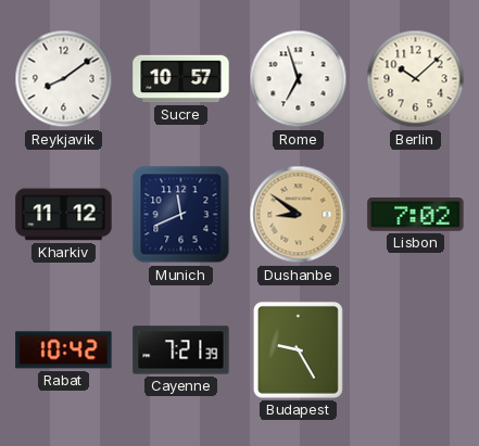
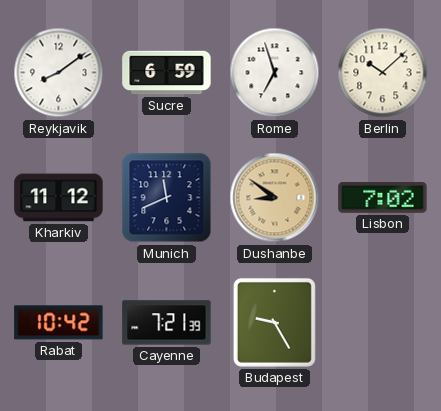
Sucre: 10:57 -> 6:59
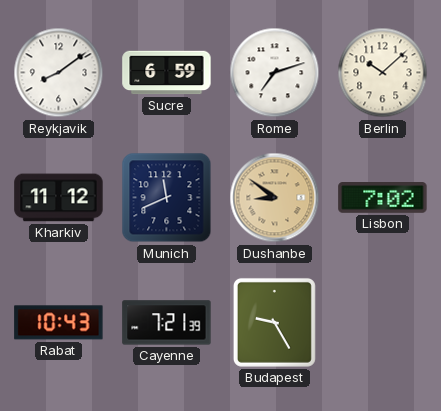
Rome: 6:57 -> 7:12
Rabat: 10:42 -> 10:43
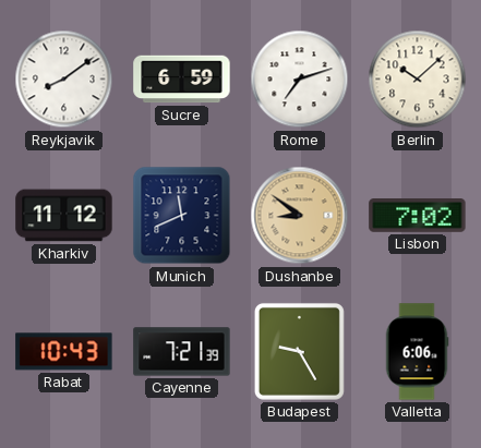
Valletta: none -> 6:06
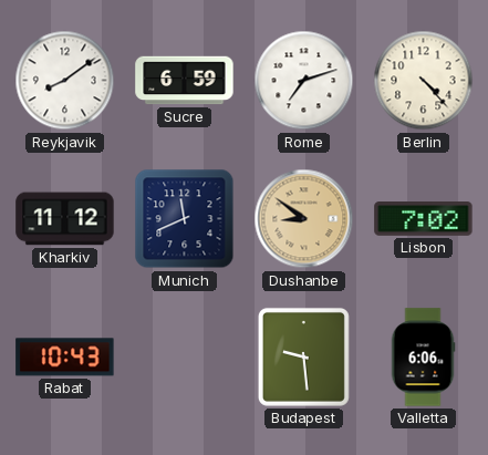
Berlin: 10:08 -> 4:23
Cayenne: 7:21 -> none
Budapest: 9:25 -> 9:29
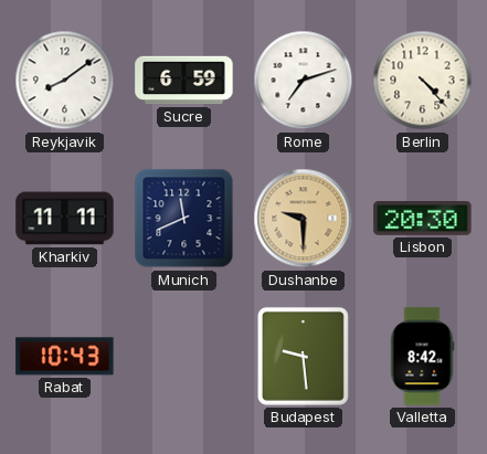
Kharkiv: 11:12 -> 11:11
Dushanbe: 8:51 -> 9:30
Lisbon: 7:02 -> 20:30
Valletta: 6:06 -> 8:42
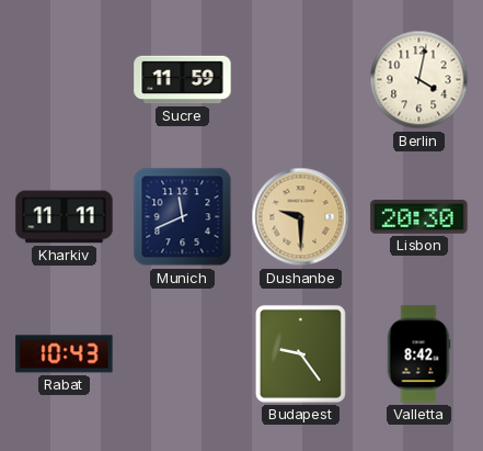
Reykjavik: 8:09 -> none
Sucre: 6:59 -> 11:59
Rome: 7:12 -> none
Berlin: 4:23 -> 4:02
Budapest: 9:29 -> 9:24
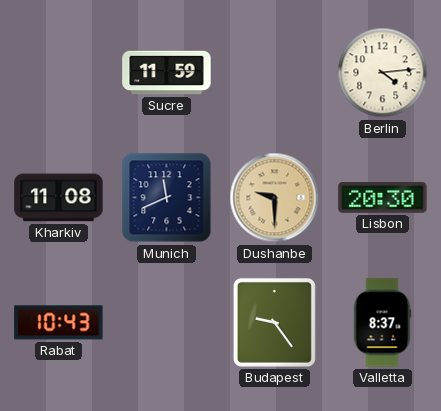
Berlin: 4:02 -> 4:14
Kharkiv: 11:11 -> 11:08
Valletta: 8:42 -> 8:37
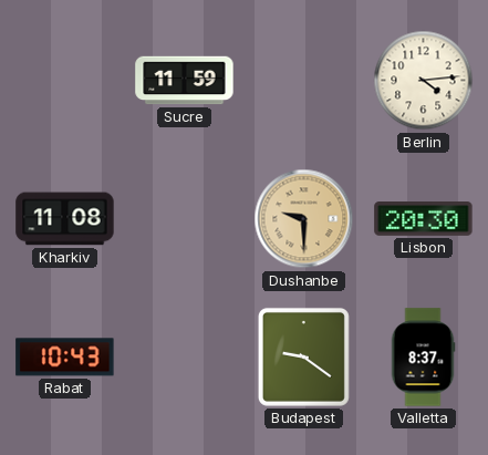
Munich: 11:41 -> none
Budapest: 9:24 -> 9:21
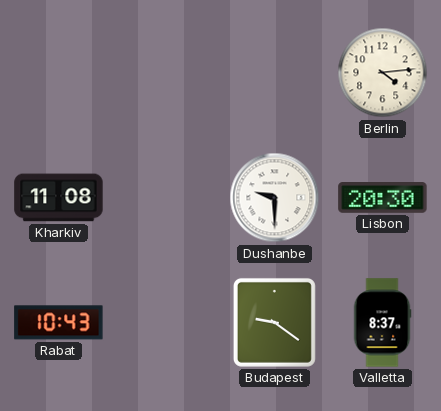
Sucre: 11:59 -> none
Dushanbe dial: champagne -> white
